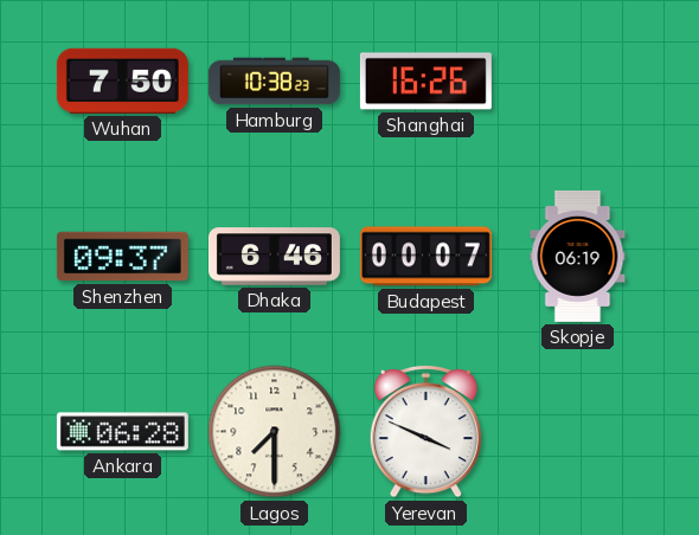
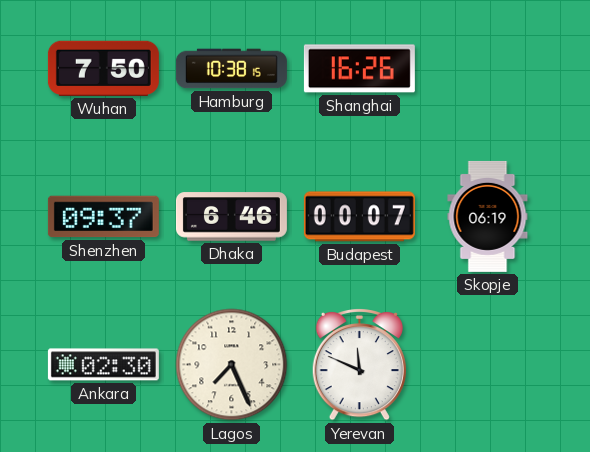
Hamburg: 10:38:23 -> 10:38:15
Ankara: 06:28 -> 02:30
Lagos: 7:30 -> 7:26
Yerevan: 3:49 -> 11:49
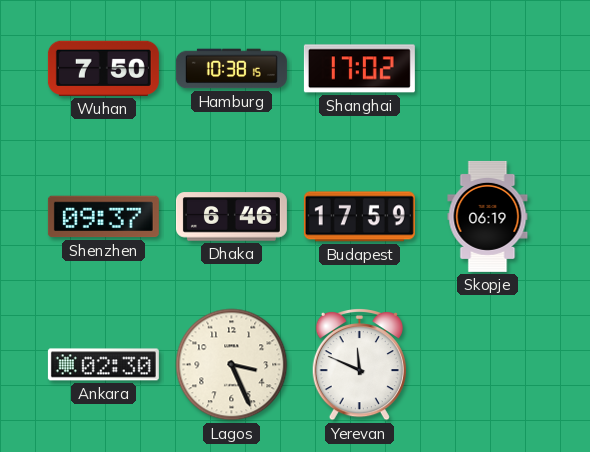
Shanghai: 16:26 -> 17:02
Budapest: 00:07 -> 17:59
Lagos: 7:26 -> 3:26
